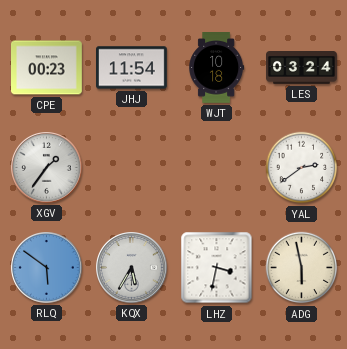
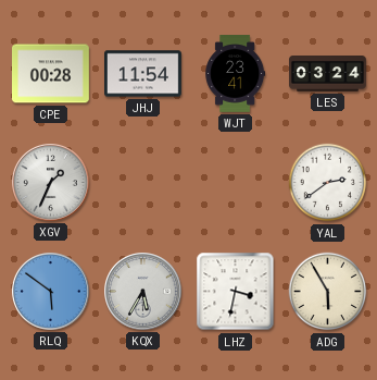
CPE: 00:23 -> 00:28
WJT: 10:18 -> 23:41
XGV: 1:36 -> 1:34
ADG: 5:58 -> 5:55
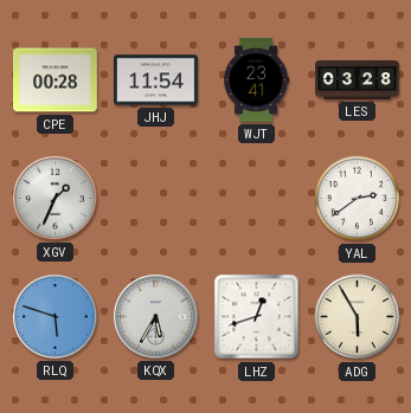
LES: 03:24 -> 03:28
RLQ: 5:51 -> 5:48
LHZ: 3:32 -> 12:42
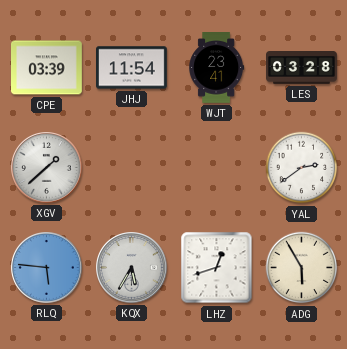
CPE: 00:28 -> 03:39
XGV: 1:34 -> 1:38
RLQ: 5:48 -> 5:46
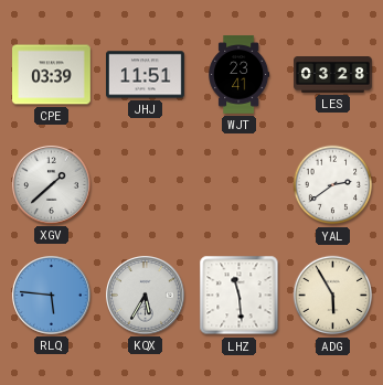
JHJ: 11:54 -> 11:51
LHZ: 12:42 -> 11:29
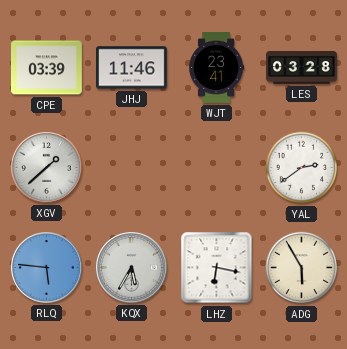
JHJ: 11:51 -> 11:46
LHZ: 11:29 -> 6:17
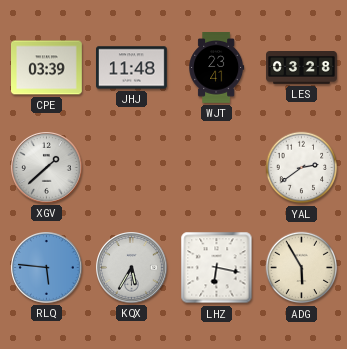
JHJ: 11:46 -> 11:48
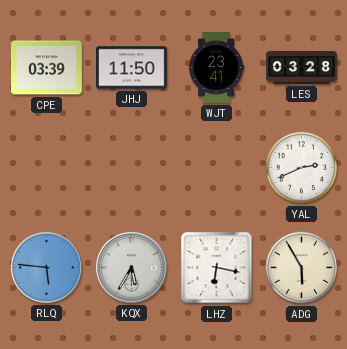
JHJ: 11:48 -> 11:50
XGV: 1:38 -> none
YAL: 2:39 -> 2:41
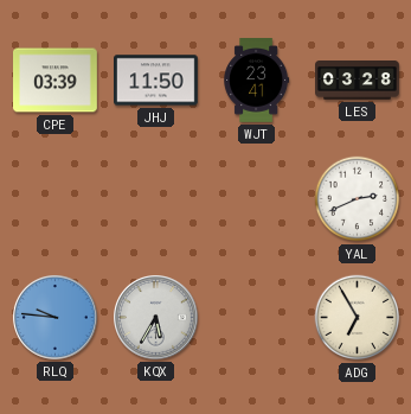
RLQ: 5:46 -> 9:46
LHZ: 6:17 -> none
ADG: 5:55 -> 6:55
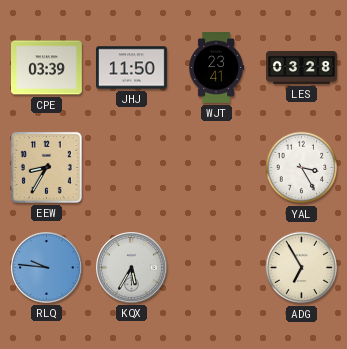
EEW: none -> 8:35
YAL: 2:41 -> 3:25
